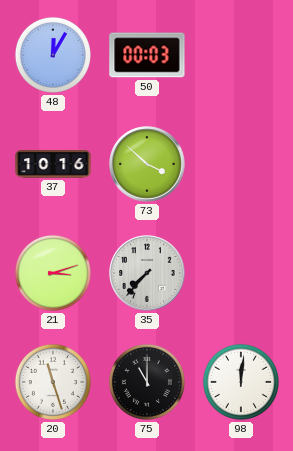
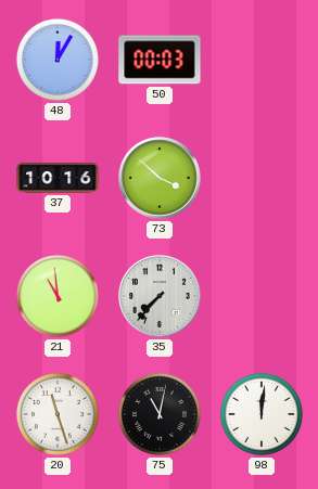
21: 3:12 -> 10:59
75: 11:00 -> 11:02
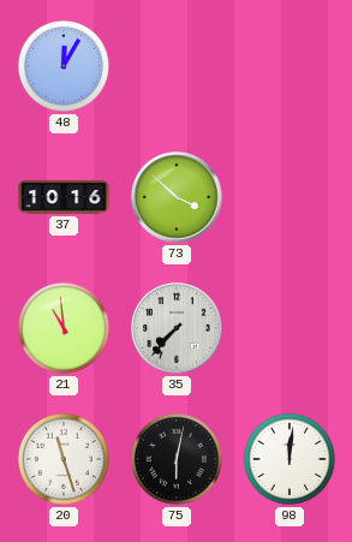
50: 00:03 -> none
75: 11:02 -> 6:02
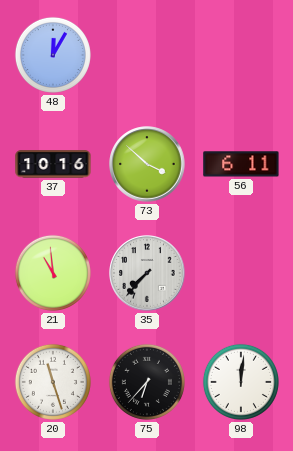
56: none -> 6:11
75: 6:02 -> 6:37
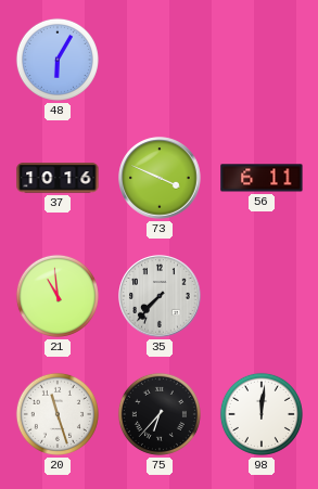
48: 12:05 -> 6:05
73: 3:52 -> 3:49
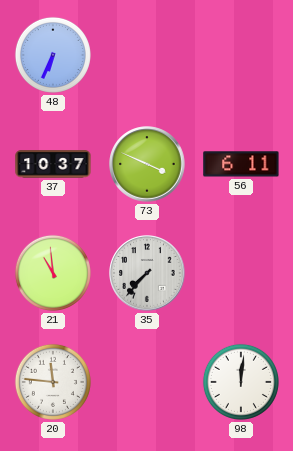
48: 6:05 -> 6:34
37: 10:16 -> 10:37
20: 11:27 -> 11:46
75: 6:37 -> none
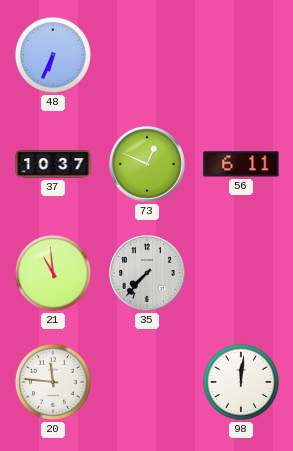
73: 3:49 -> 12:49
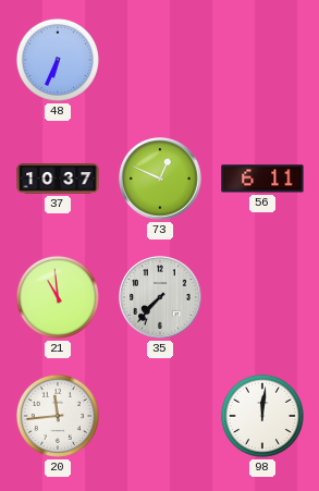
20: 11:46 -> 11:44
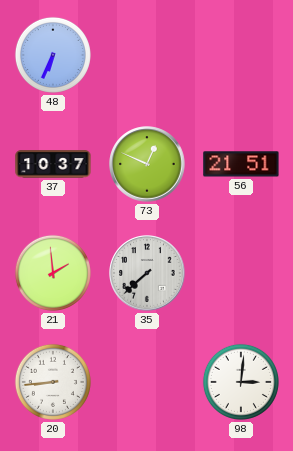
56: 6:11 -> 21:51
21: 10:59 -> 1:59
35: 7:37 -> 7:38
20: 11:44 -> 8:44
98: 12:01 -> 3:01
